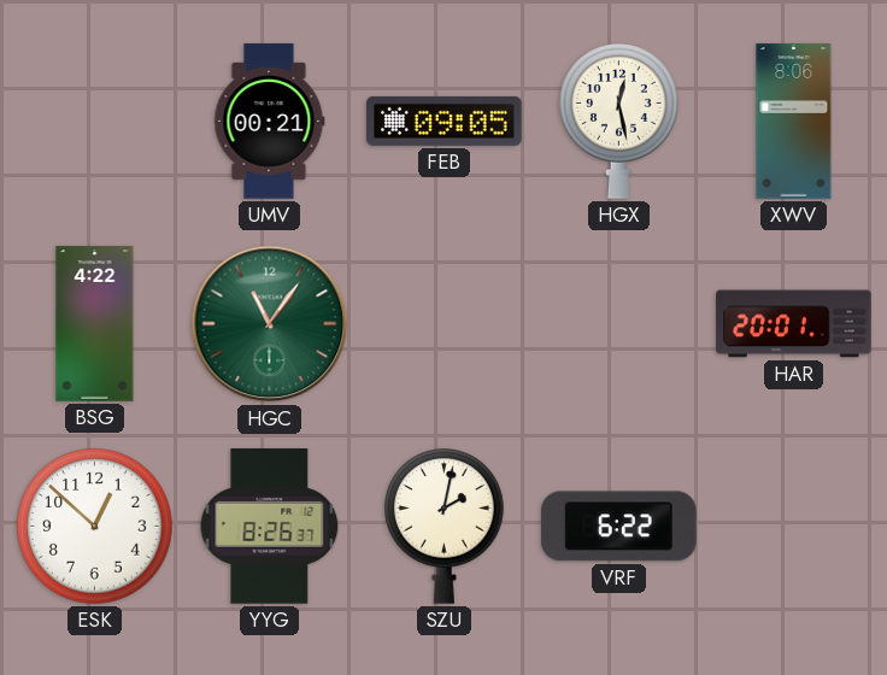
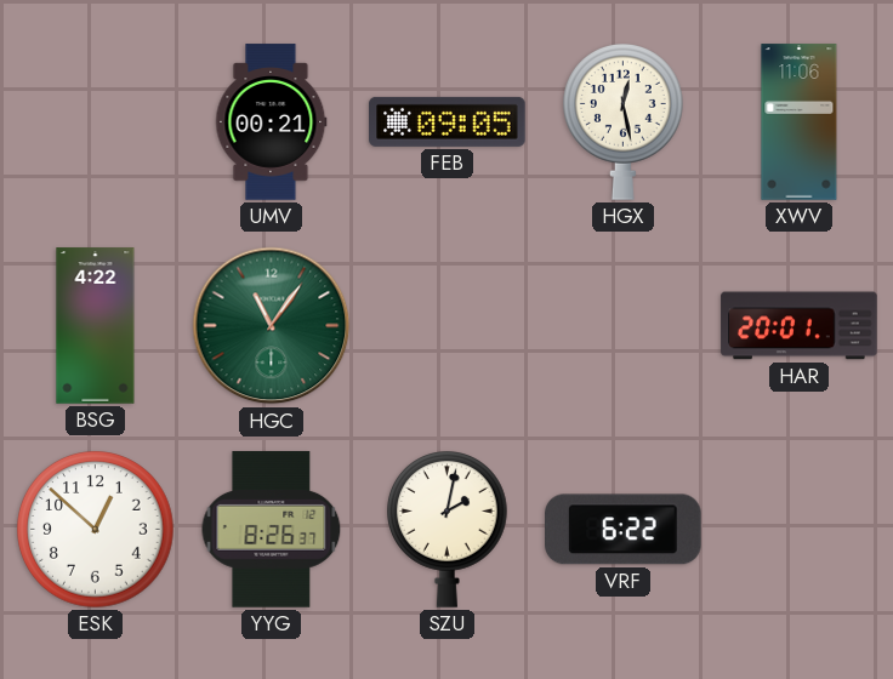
XWV: 8:06 -> 11:06
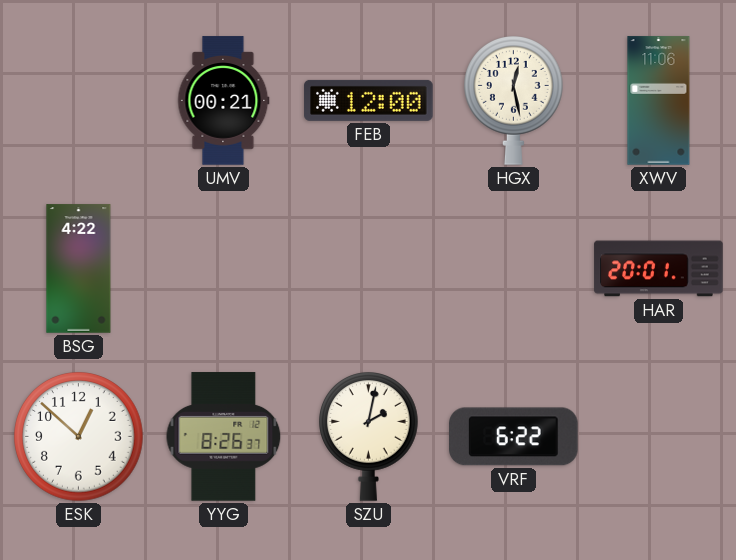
FEB: 09:05 -> 12:00
HGC: 11:06 -> none
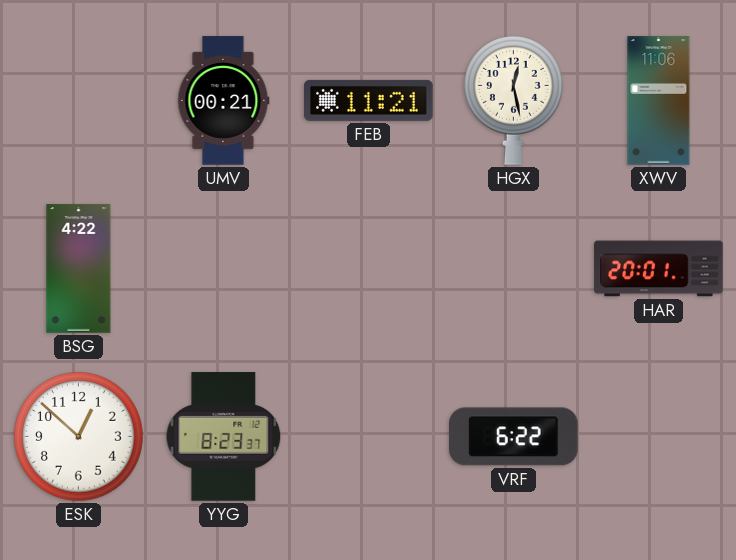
FEB: 12:00 -> 11:21
YYG: 8:26 -> 8:23
SZU: 2:02 -> none
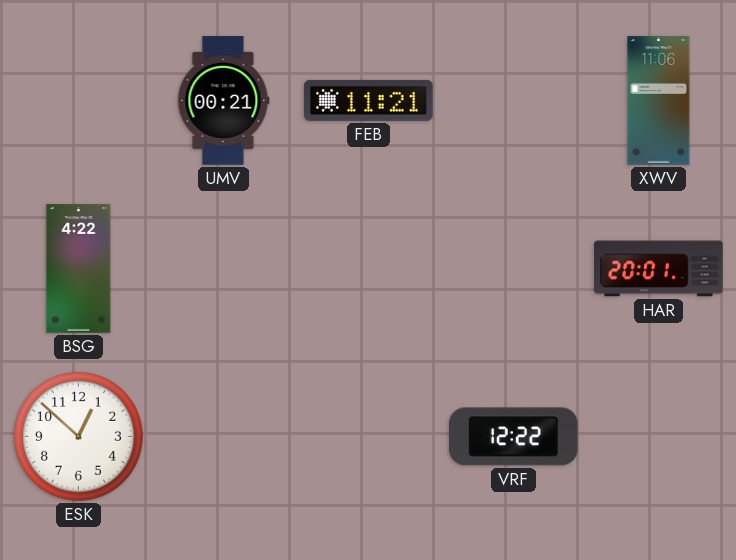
HGX: 12:28 -> none
YYG: 8:23 -> none
VRF: 6:22 -> 12:22
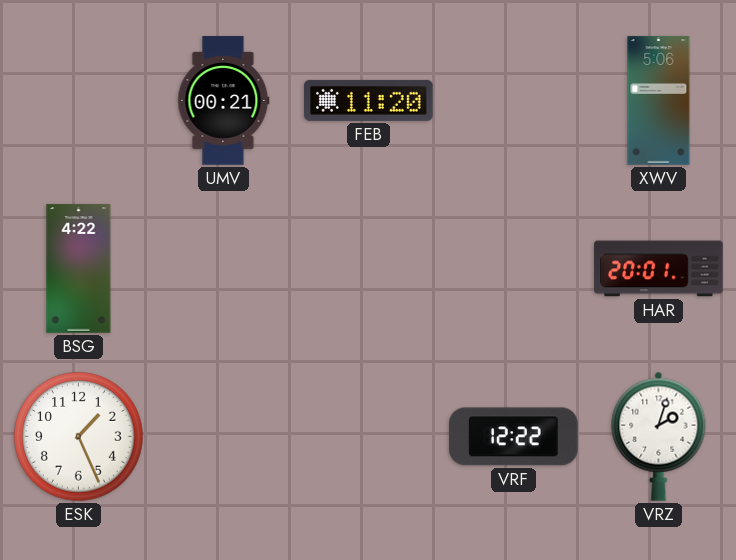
FEB: 11:21 -> 11:20
XWV: 11:06 -> 5:06
ESK: 12:52 -> 1:26
VRZ: none -> 2:03
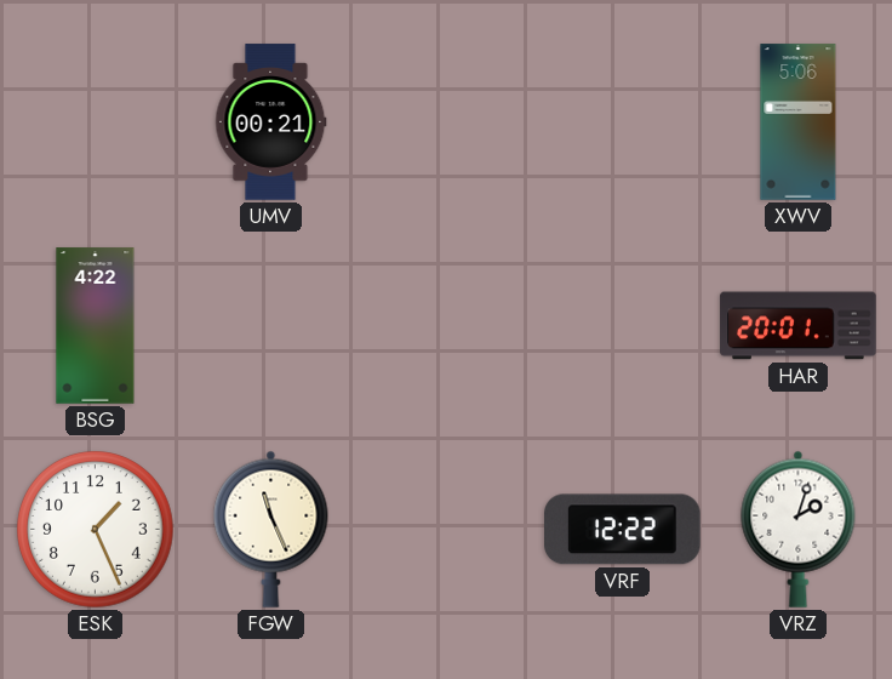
FEB: 11:20 -> none
FGW: none -> 11:26
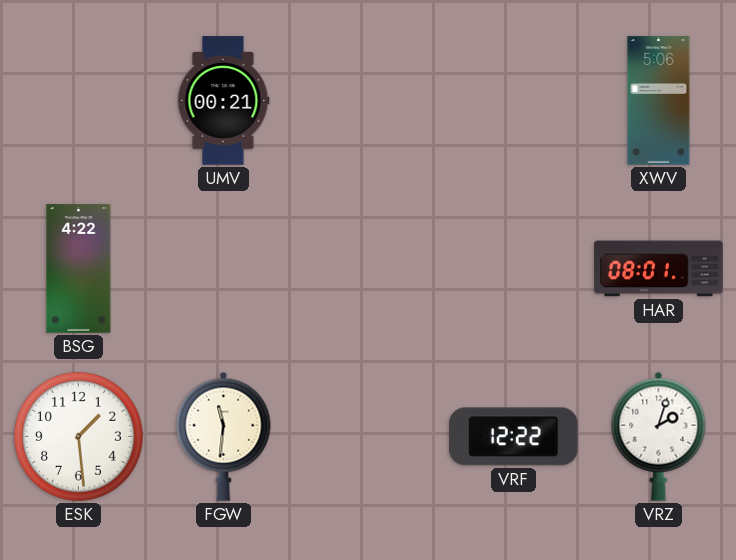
HAR: 20:01 -> 08:01
ESK: 1:26 -> 1:29
FGW: 11:26 -> 11:31
